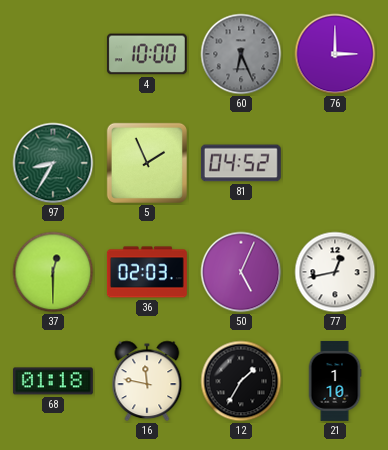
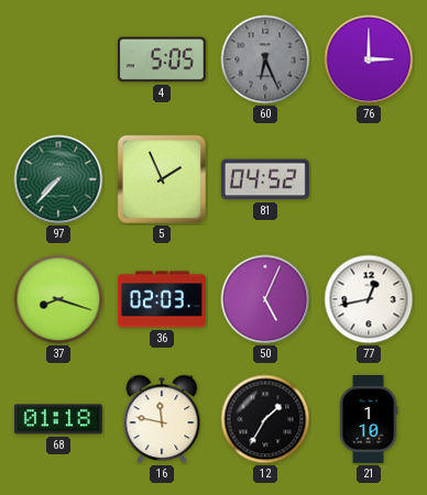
4: 10:00 -> 5:05
97: 8:35 -> 7:37
37: 12:30 -> 8:18
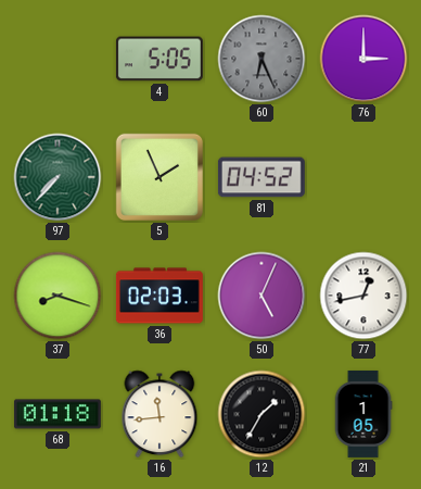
16: 11:47 -> 11:44
21: 1:10 -> 1:05
